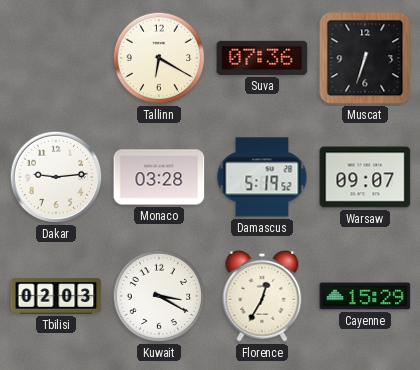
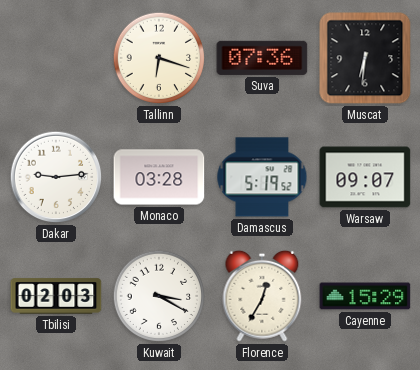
Tallinn: 6:20 -> 6:18
Muscat: 6:33 -> 6:31
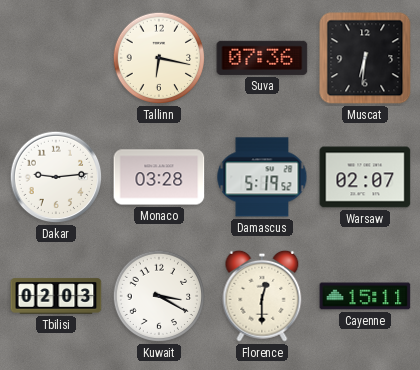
Tallinn: 6:18 -> 6:17
Warsaw: 09:07 -> 02:07
Florence: 12:35 -> 12:30
Cayenne: 15:29 -> 15:11
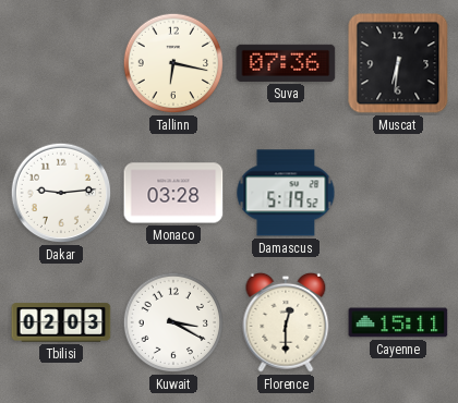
Warsaw: 02:07 -> none
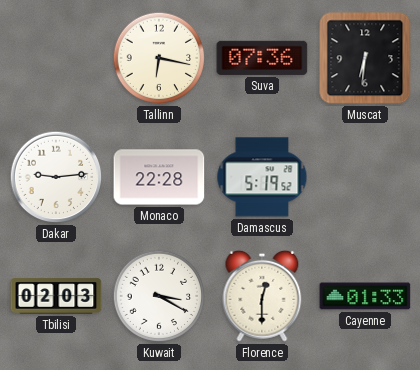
Monaco: 03:28 -> 22:28
Cayenne: 15:11 -> 01:33
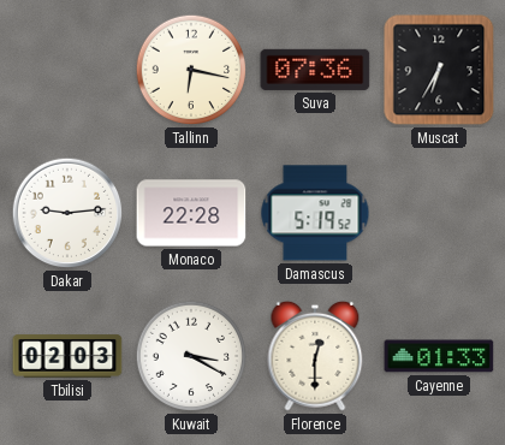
Muscat: 6:31 -> 6:35
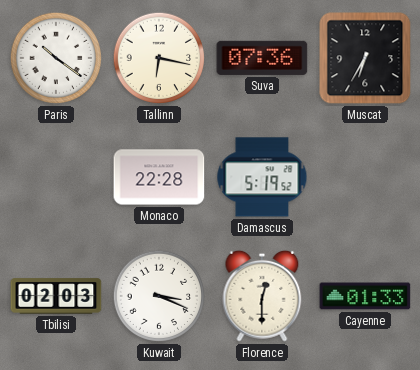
Paris: none -> 10:21
Dakar: 9:14 -> none
Kuwait: 3:20 -> 3:19
